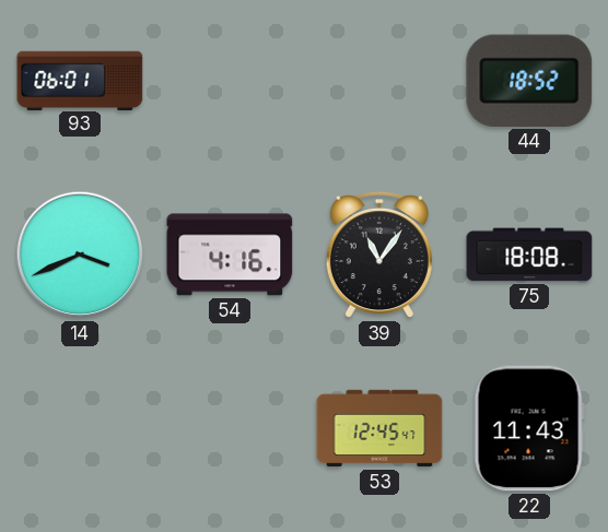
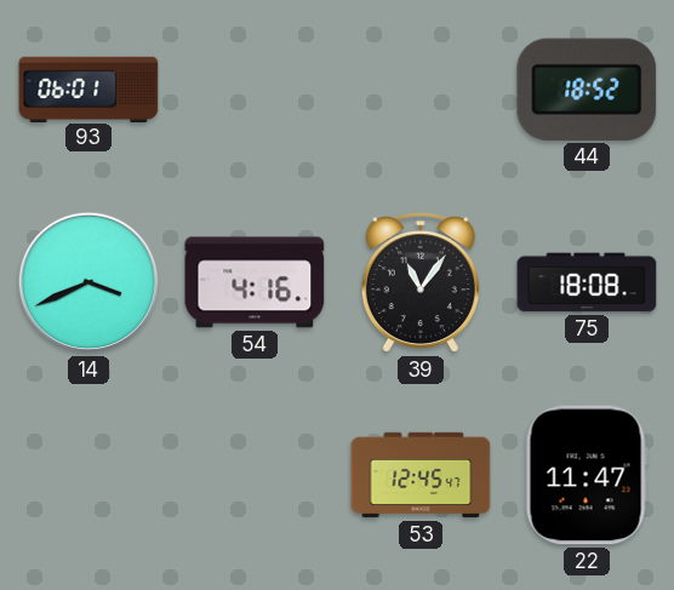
22: 11:43 -> 11:47
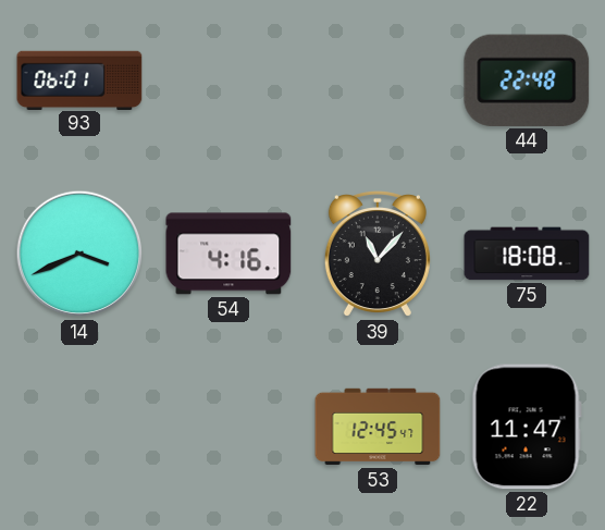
44: 18:52 -> 22:48
39: 11:06 -> 11:07
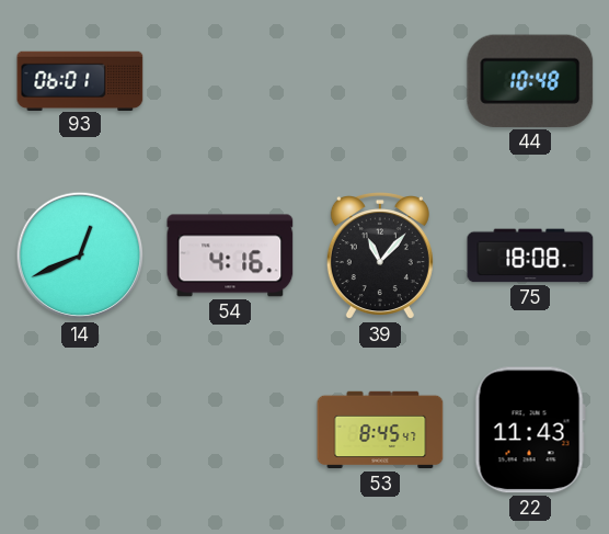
44: 22:48 -> 10:48
14: 3:41 -> 12:41
53: 12:45 -> 8:45
22: 11:47 -> 11:43
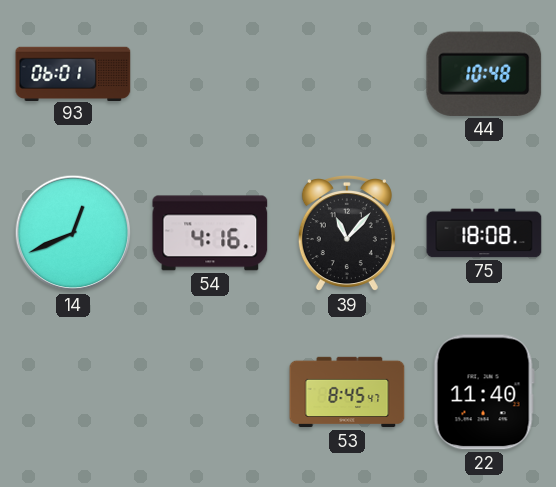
22: 11:43 -> 11:40
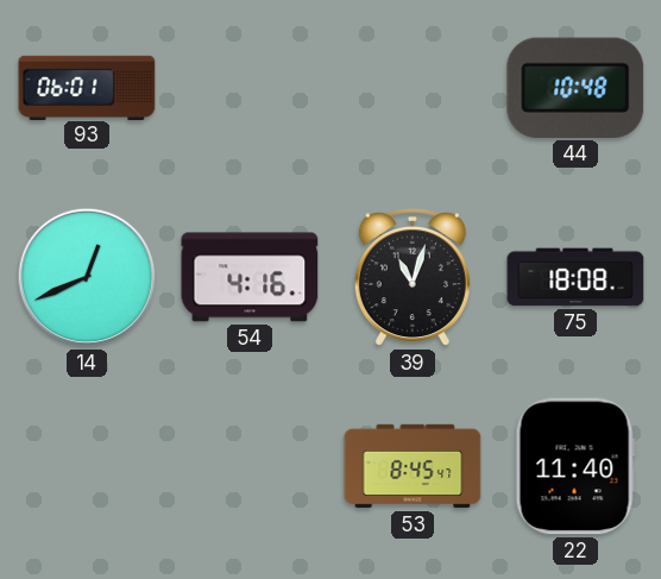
39: 11:07 -> 11:03
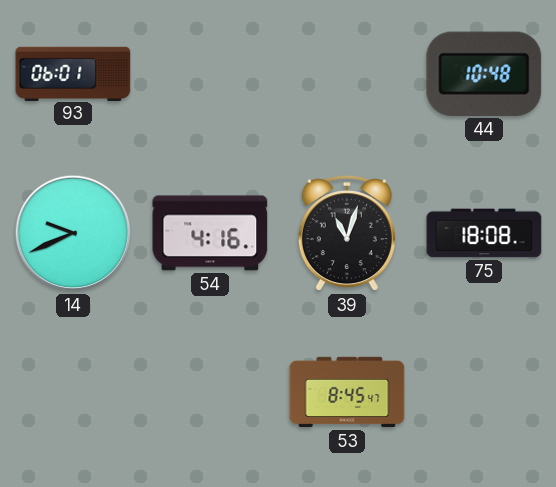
14: 12:41 -> 9:41
22: 11:40 -> none
